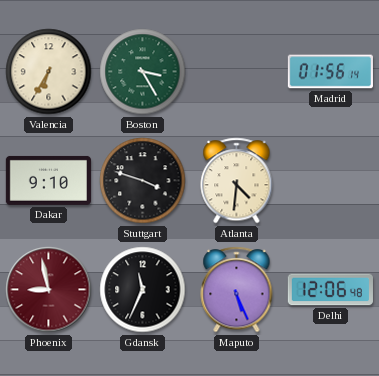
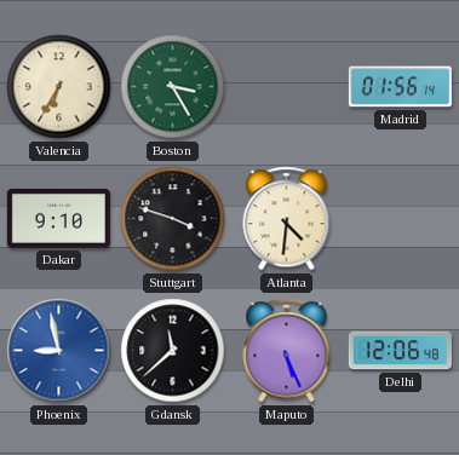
Phoenix dial: burgundy -> blue
Gdansk: 11:34 -> 11:38
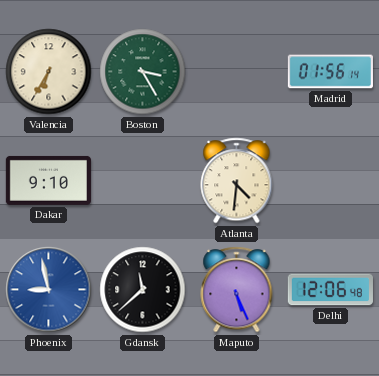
Stuttgart: 3:48 -> none
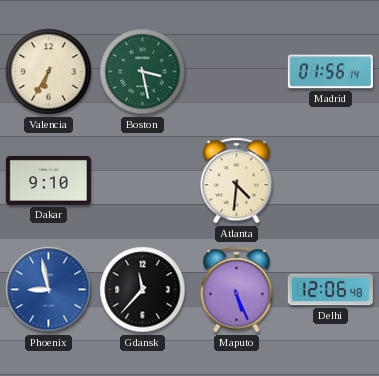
Boston: 3:25 -> 3:28
Gdansk: 11:38 -> 11:37
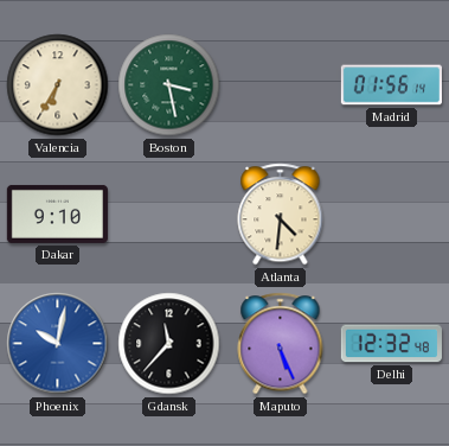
Phoenix: 8:58 -> 10:02
Delhi: 12:06 -> 12:32
